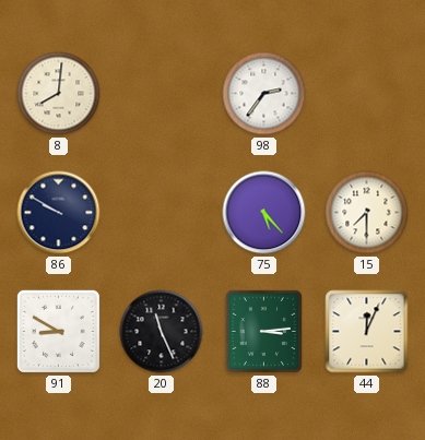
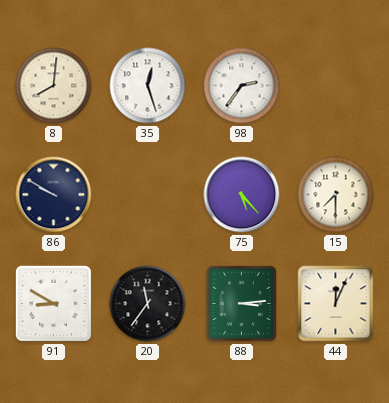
35: none -> 12:27
20: 11:26 -> 11:36
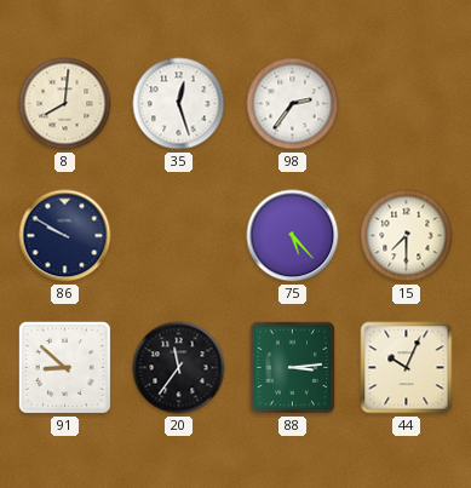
91: 8:50 -> 8:52
44: 12:04 -> 10:04
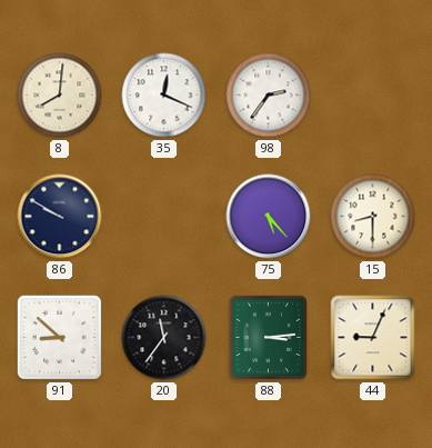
35: 12:27 -> 12:19
15: 7:30 -> 8:30
44: 10:04 -> 9:04
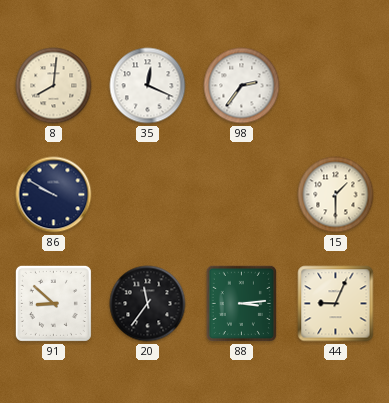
75: 5:23 -> none
15: 8:30 -> 1:30
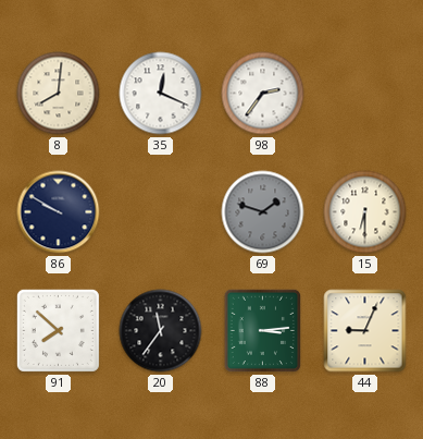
69: none -> 1:48
15: 1:30 -> 6:30
91: 8:52 -> 7:52
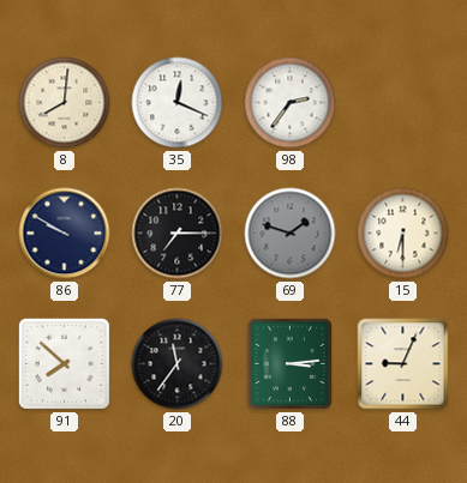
77: none -> 7:15
